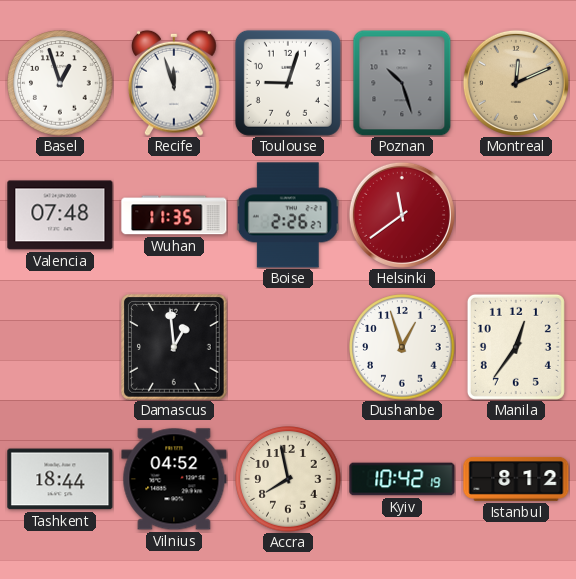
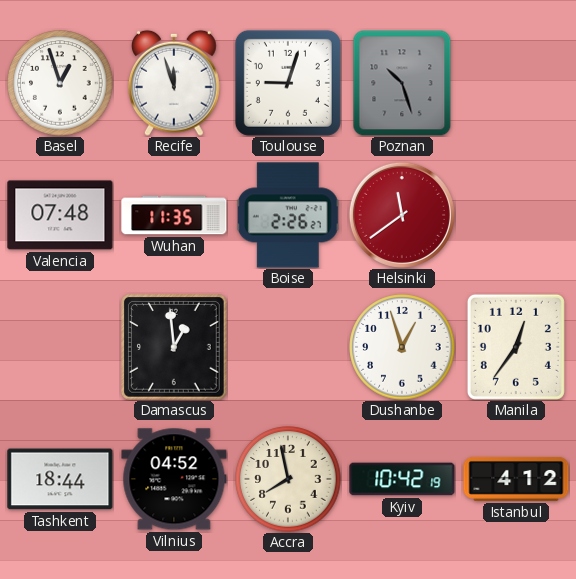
Montreal: 12:11 -> none
Istanbul: 8:12 -> 4:12
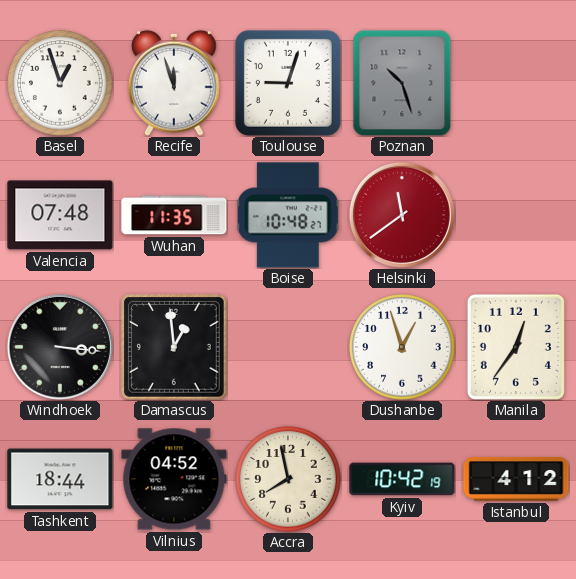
Boise: 2:26 -> 10:48
Windhoek: none -> 3:16
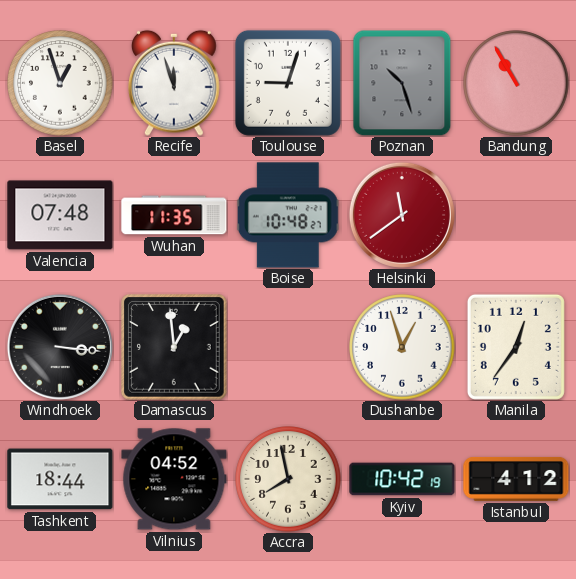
Bandung: none -> 10:55
